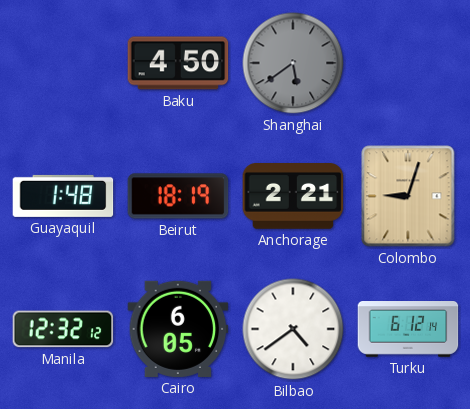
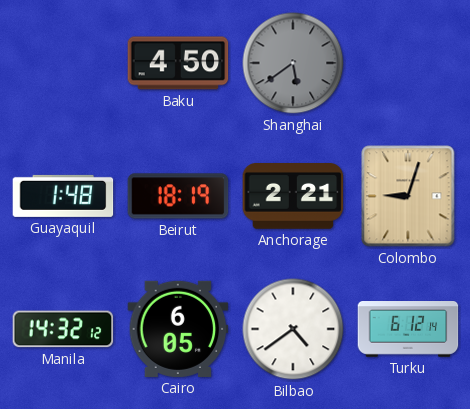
Manila: 12:32 -> 14:32
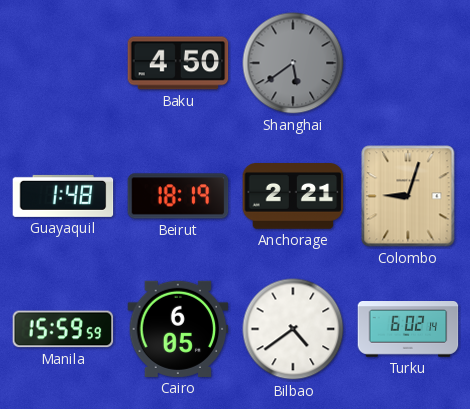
Manila: 14:32 -> 15:59
Turku: 6:12 -> 6:02
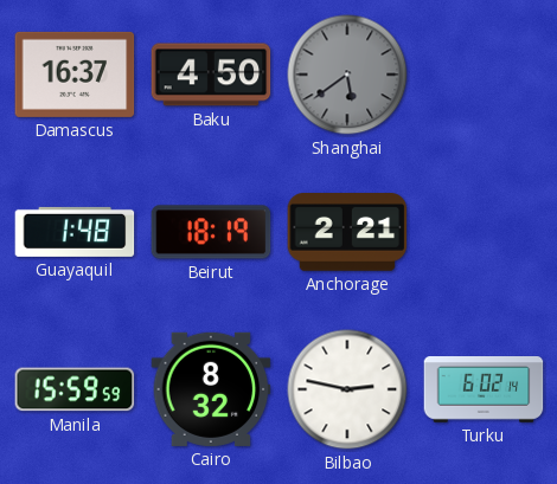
Damascus: none -> 16:37
Colombo: 9:03 -> none
Cairo: 6:05 -> 8:32
Bilbao: 4:39 -> 2:47
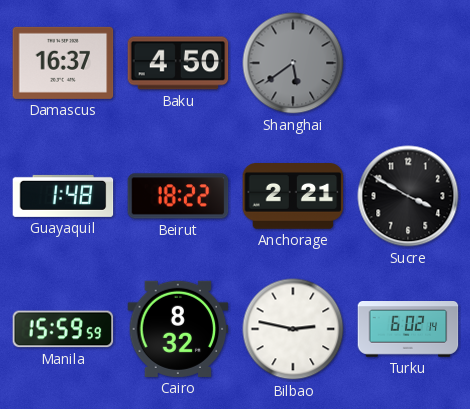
Beirut: 18:19 -> 18:22
Sucre: none -> 3:50
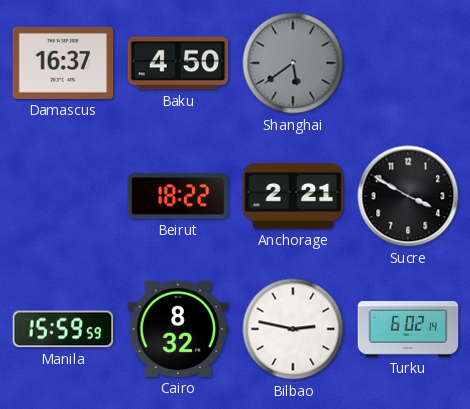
Guayaquil: 1:48 -> none
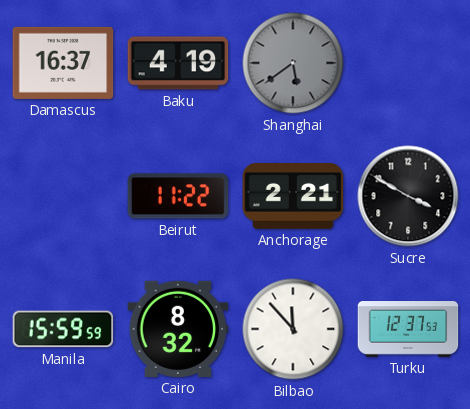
Baku: 4:50 -> 4:19
Beirut: 18:22 -> 11:22
Bilbao: 2:47 -> 11:53
Turku: 6:02 -> 12:37
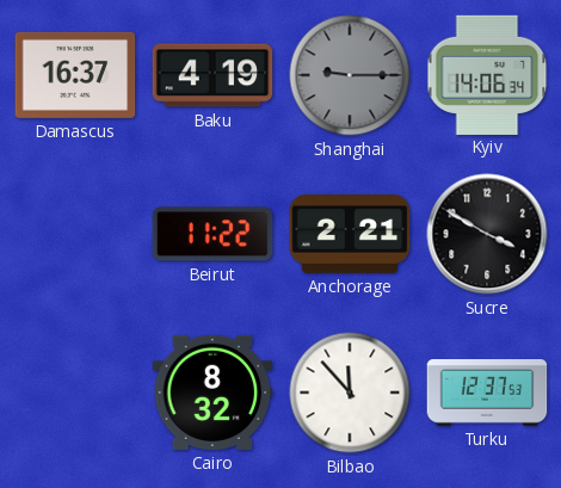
Shanghai: 5:39 -> 9:15
Kyiv: none -> 14:06
Manila: 15:59 -> none
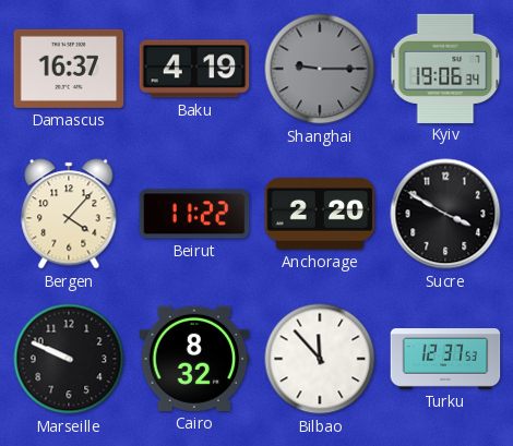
Kyiv: 14:06 -> 19:06
Bergen: none -> 4:07
Anchorage: 2:21 -> 2:20
Marseille: none -> 9:49
